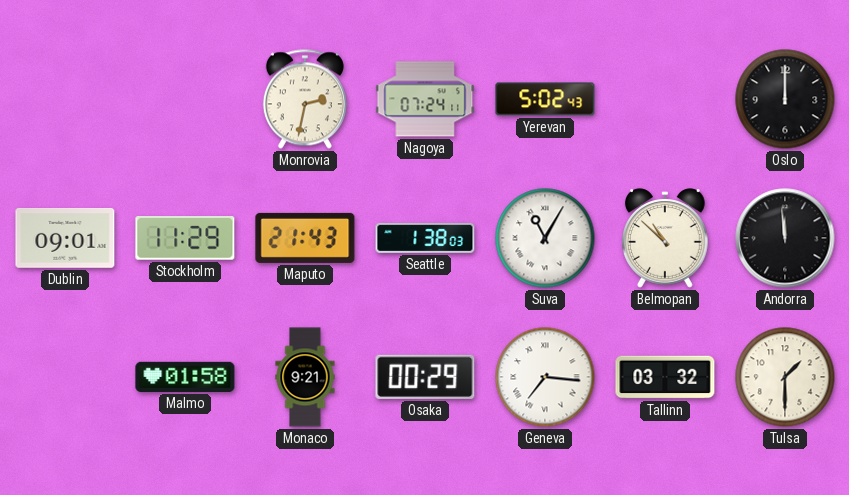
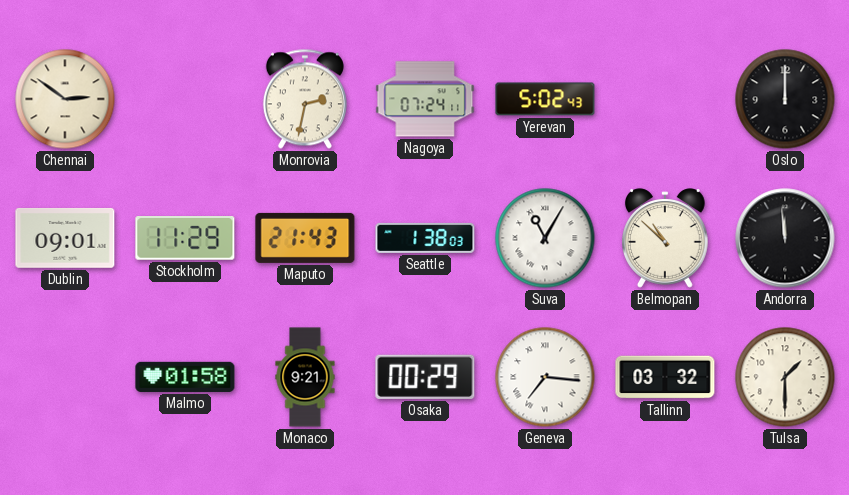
Chennai: none -> 2:51
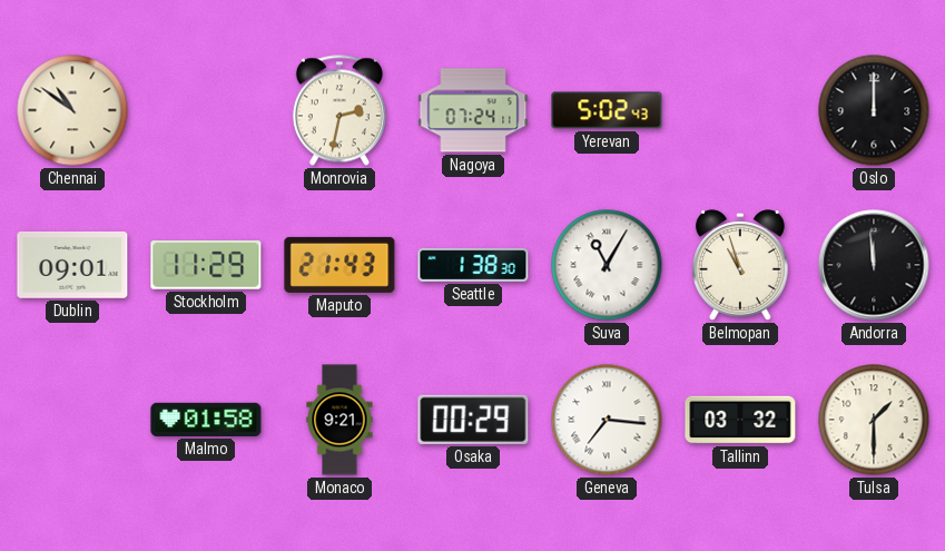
Chennai: 2:51 -> 10:51
Seattle: 1:38:03 -> 1:38:30
Belmopan: 10:52 -> 10:57
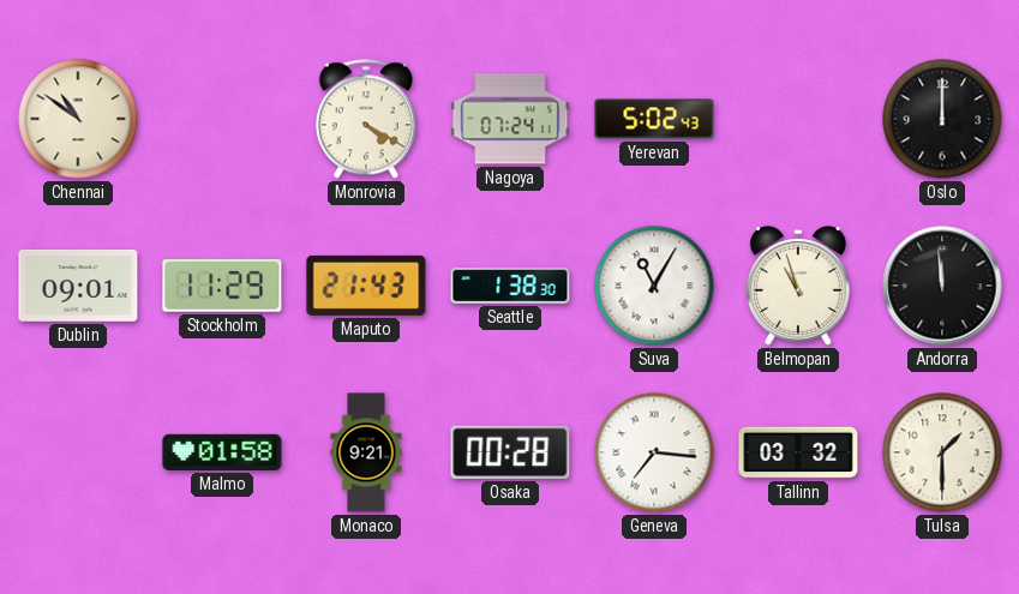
Monrovia: 2:32 -> 4:20
Osaka: 00:29 -> 00:28
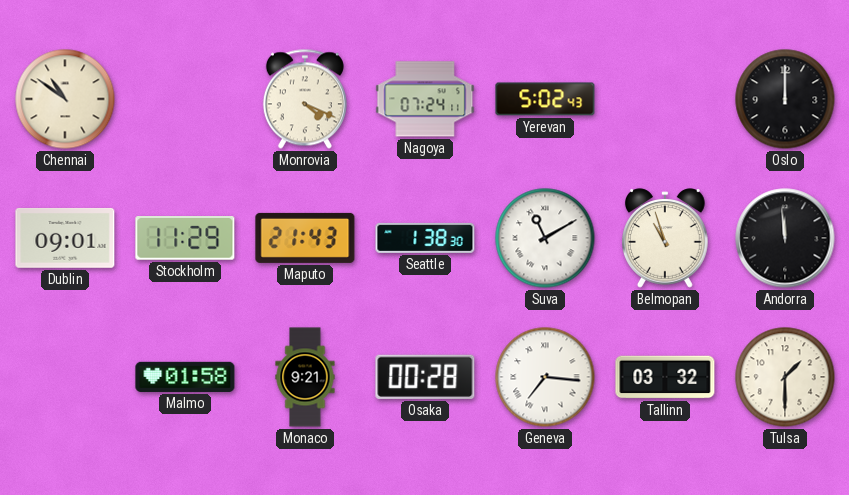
Monrovia: 4:20 -> 4:19
Suva: 11:05 -> 11:10
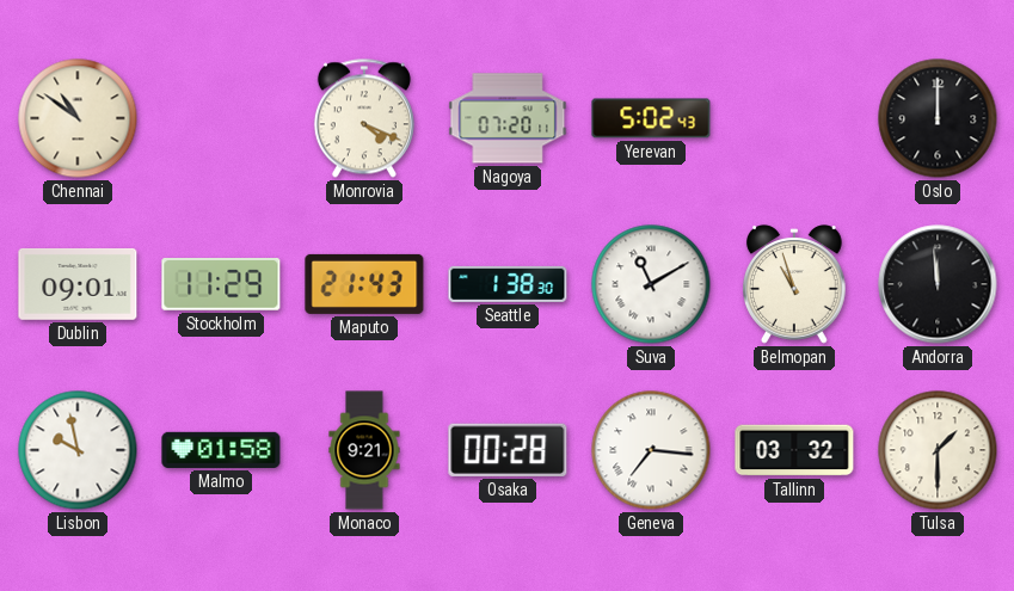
Nagoya: 07:24 -> 07:20
Lisbon: none -> 9:58
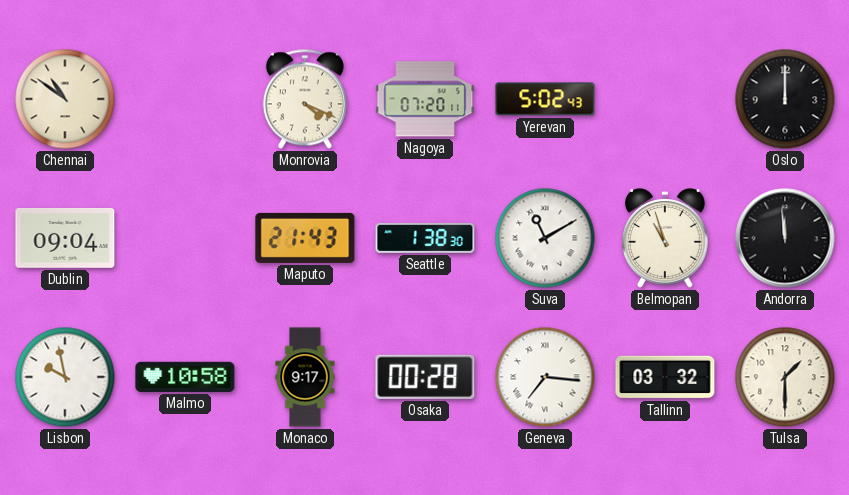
Dublin: 09:01 -> 09:04
Stockholm: 11:29 -> none
Malmo: 01:58 -> 10:58
Monaco: 9:21 -> 9:17
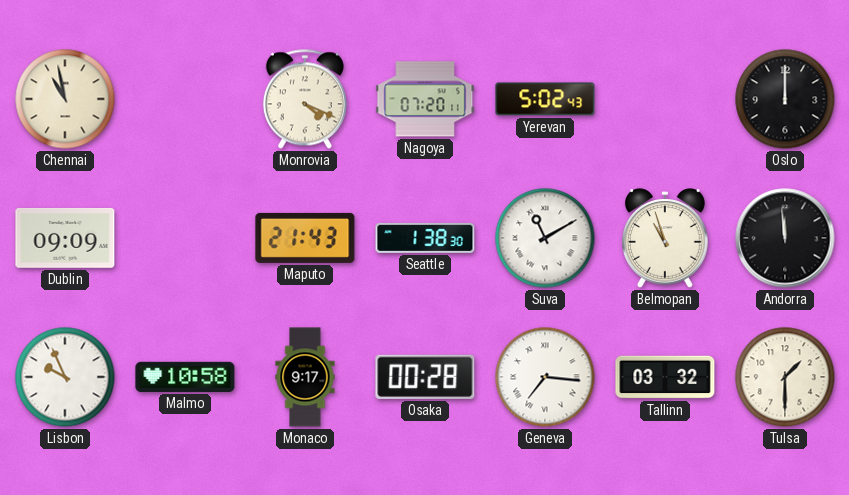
Chennai: 10:51 -> 10:58
Dublin: 09:04 -> 09:09
Lisbon: 9:58 -> 9:56
